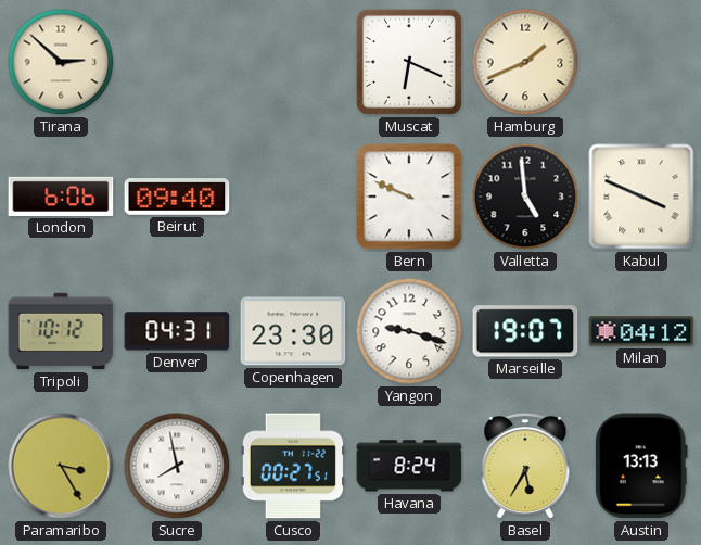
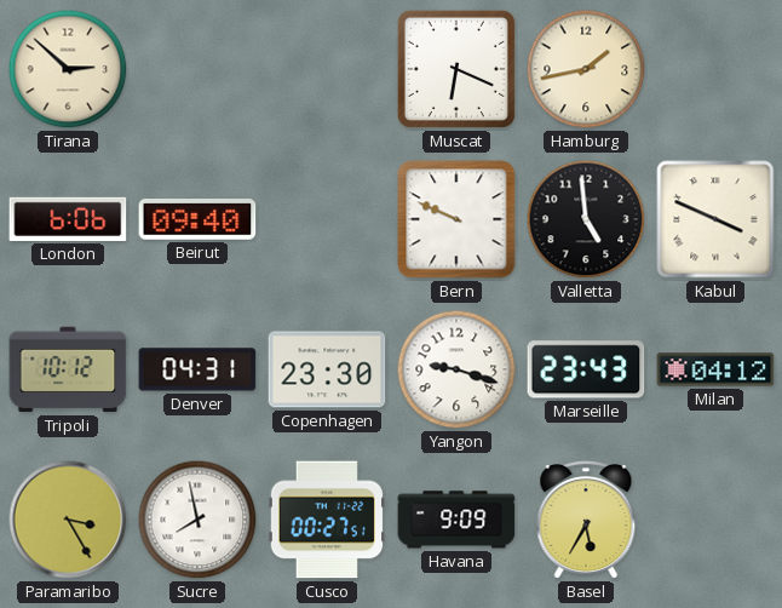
Hamburg: 1:41 -> 1:43
Marseille: 19:07 -> 23:43
Havana: 8:24 -> 9:09
Austin: 13:13 -> none
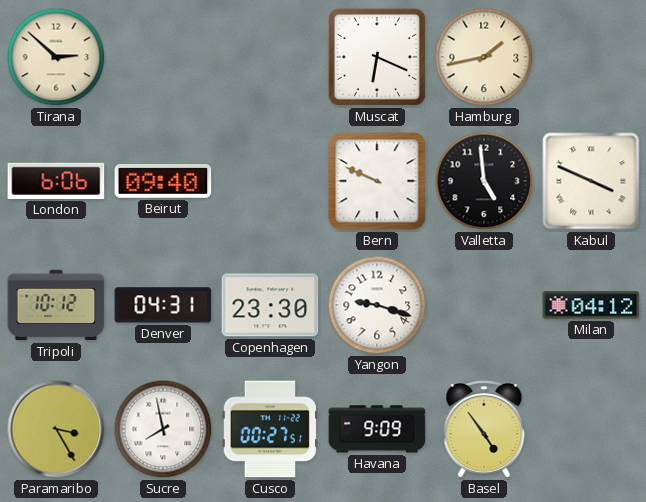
Marseille: 23:43 -> none
Basel: 5:35 -> 4:54
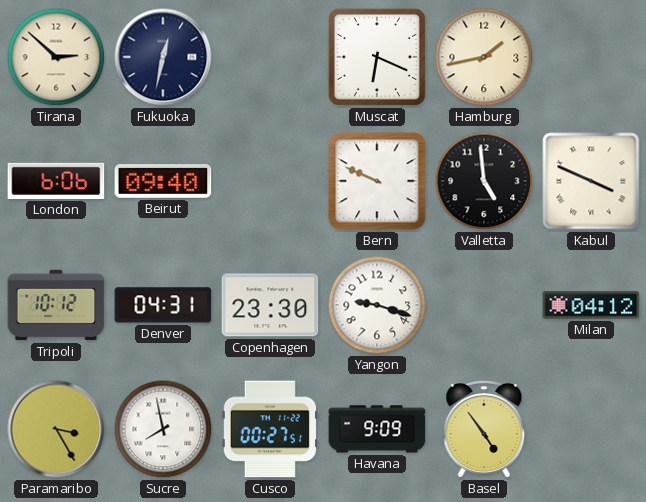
Fukuoka: none -> 12:32
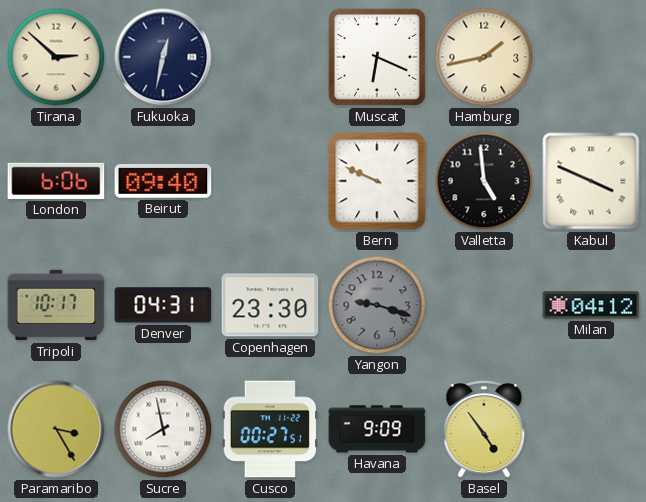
Tripoli: 10:12 -> 10:17
Yangon dial: white -> grey
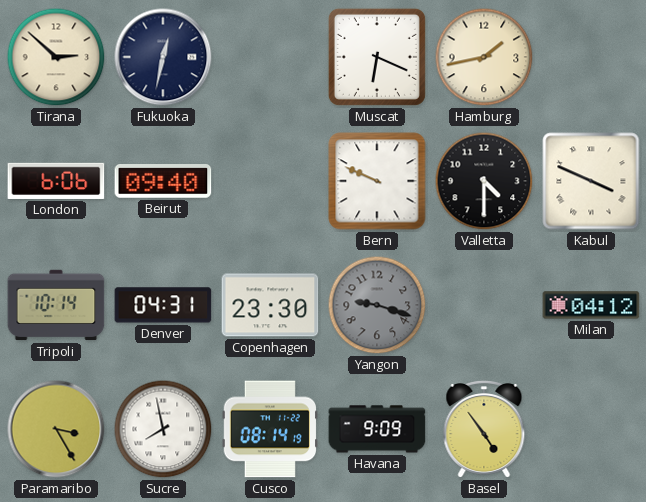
Valletta: 4:59 -> 4:30
Tripoli: 10:17 -> 10:14
Cusco: 00:27 -> 08:14
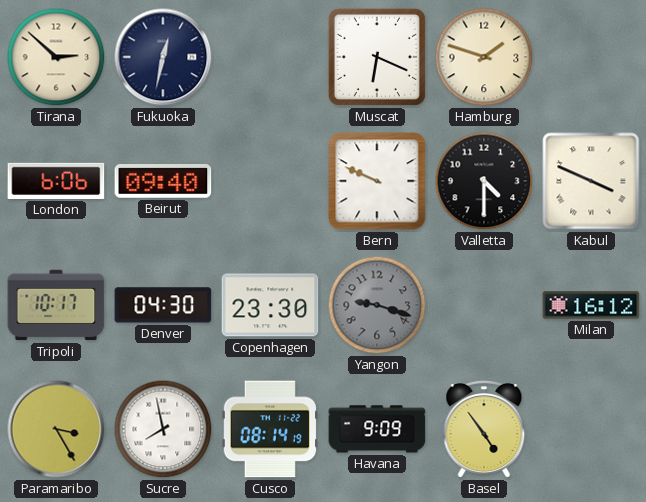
Hamburg: 1:43 -> 1:48
Tripoli: 10:14 -> 10:17
Denver: 04:31 -> 04:30
Milan: 04:12 -> 16:12
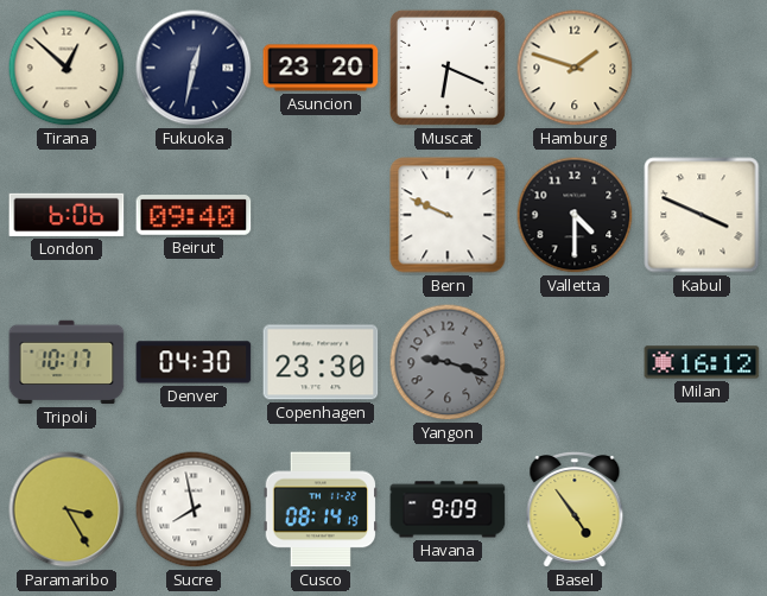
Tirana: 2:52 -> 12:52
Asuncion: none -> 23:20
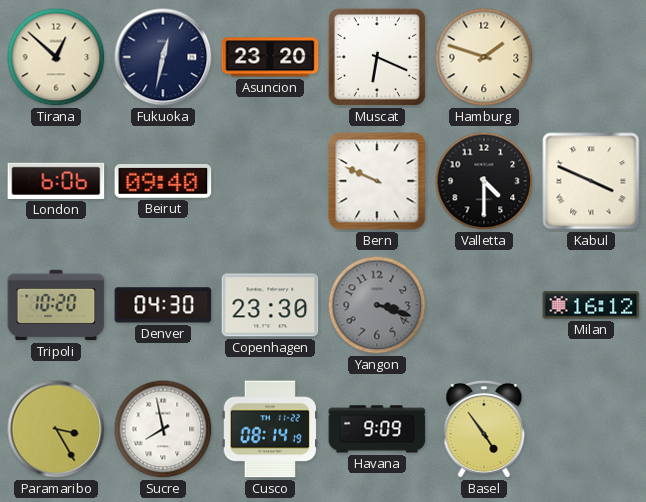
Tripoli: 10:17 -> 10:20
Yangon: 9:18 -> 3:18
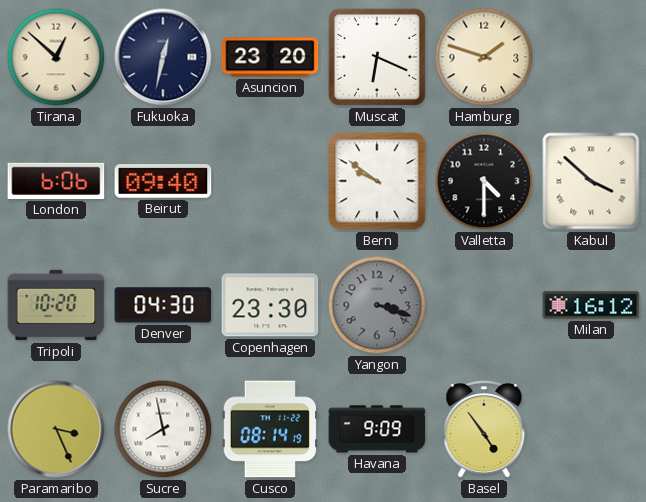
Bern: 9:49 -> 9:51
Kabul: 3:49 -> 3:52
Paramaribo: 3:25 -> 3:26
